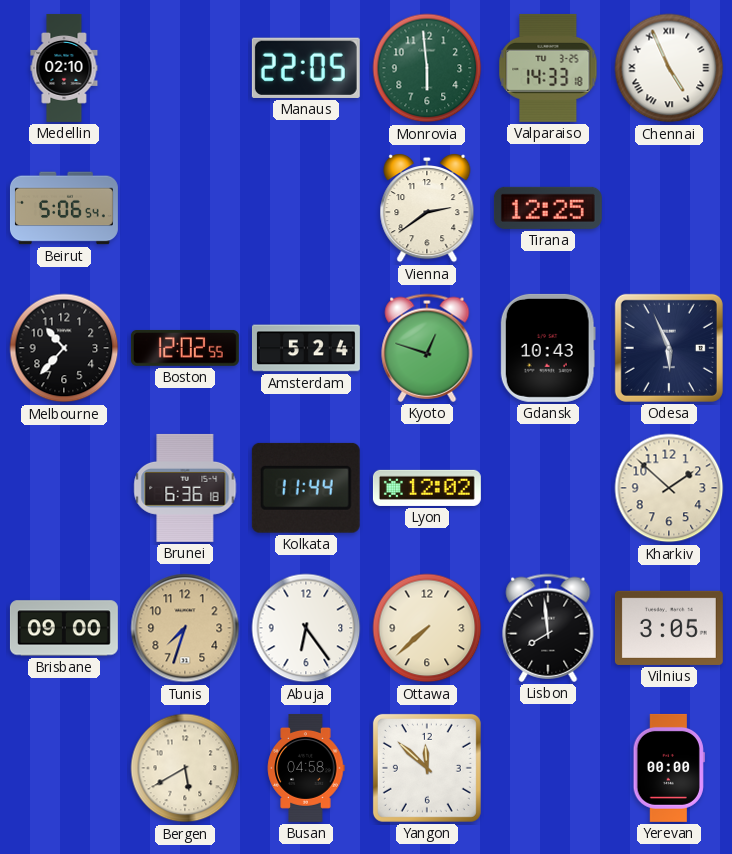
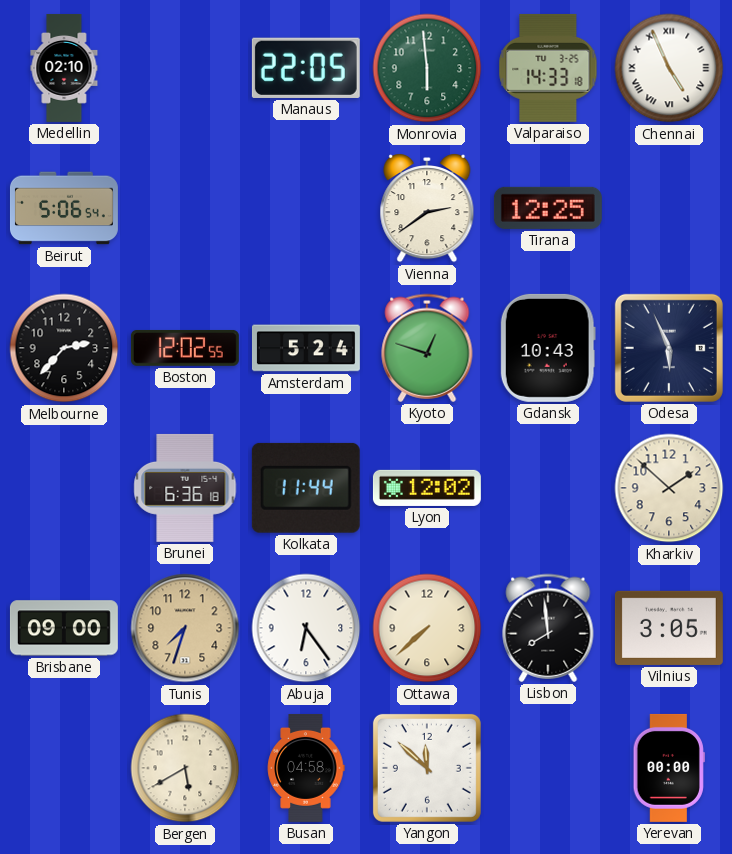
Melbourne: 10:37 -> 2:37
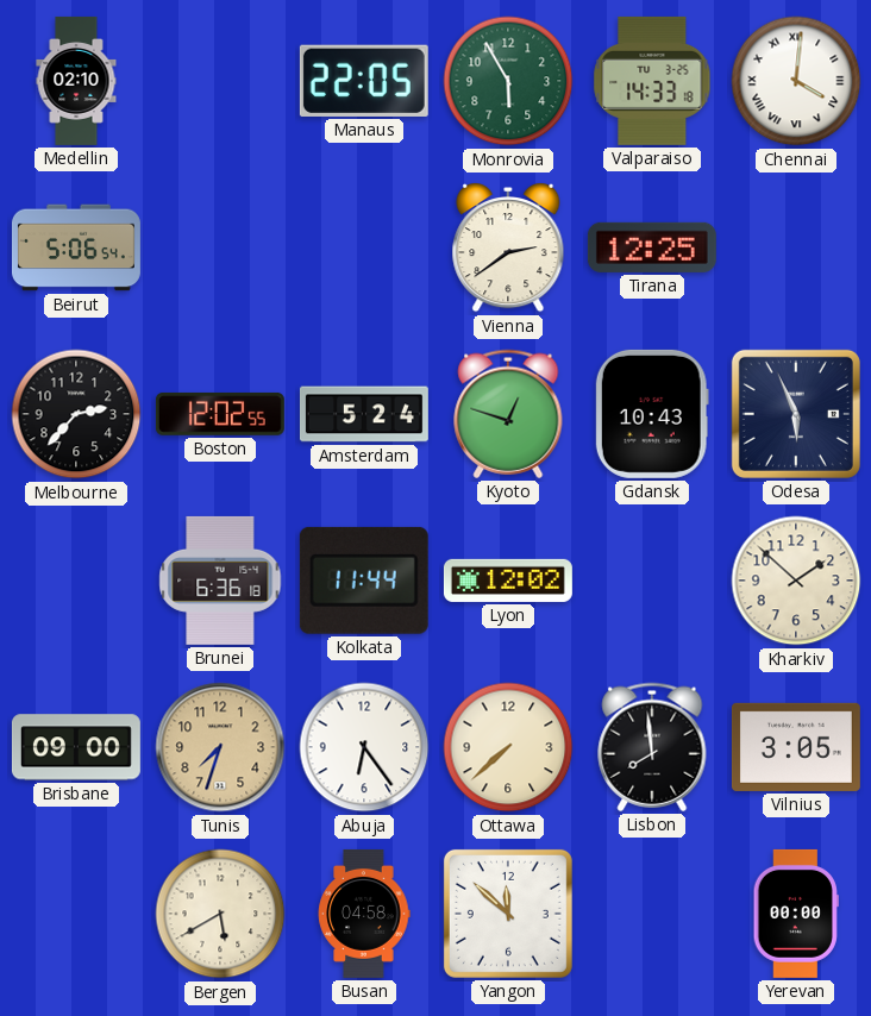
Monrovia: 5:59 -> 5:55
Chennai: 4:56 -> 4:01
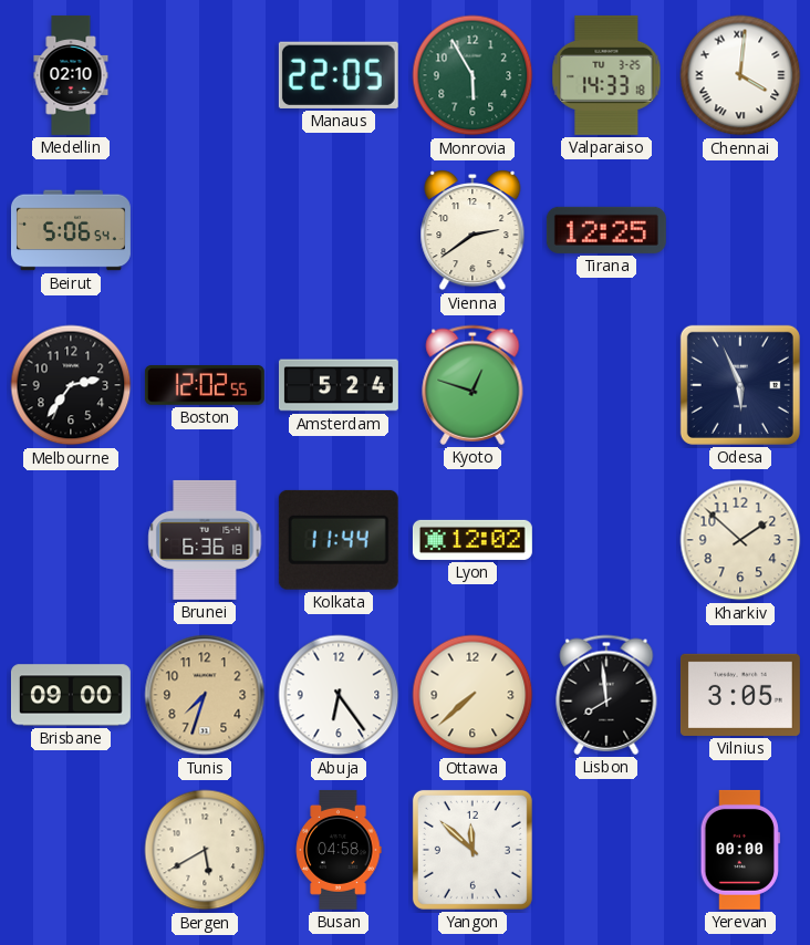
Melbourne: 2:37 -> 2:36
Gdansk: 10:43 -> none
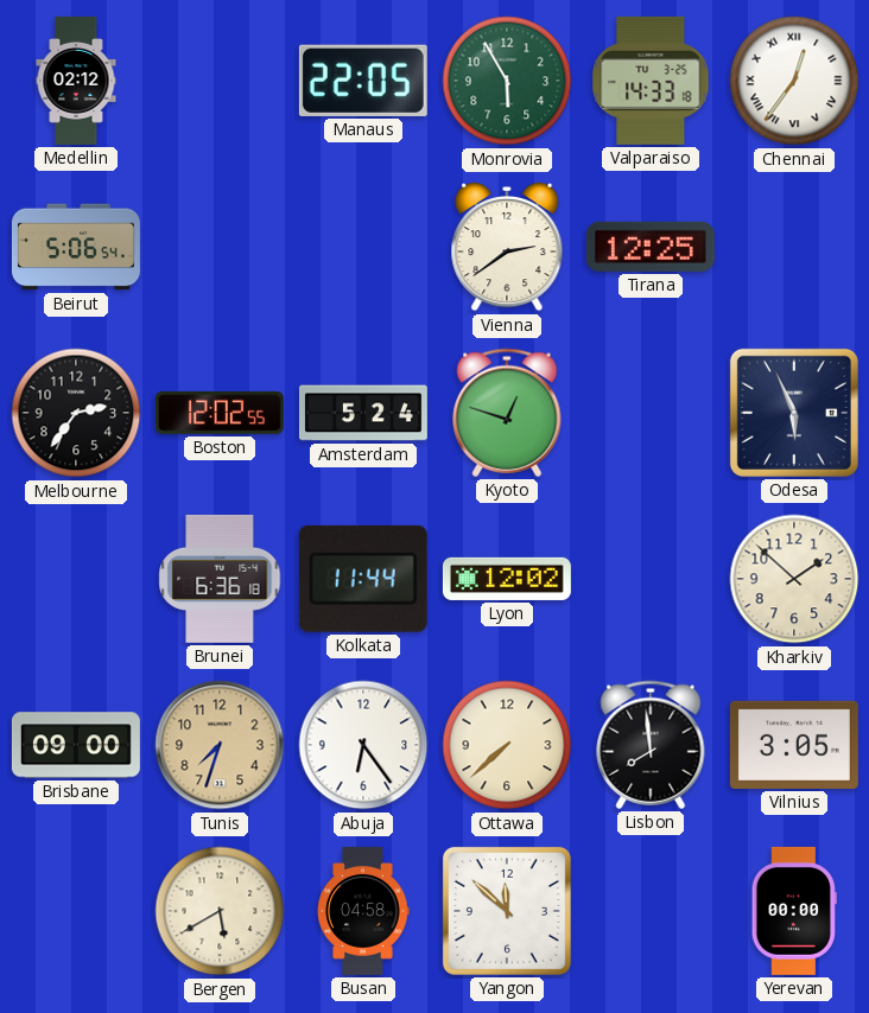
Medellin: 02:10 -> 02:12
Chennai: 4:01 -> 12:36
